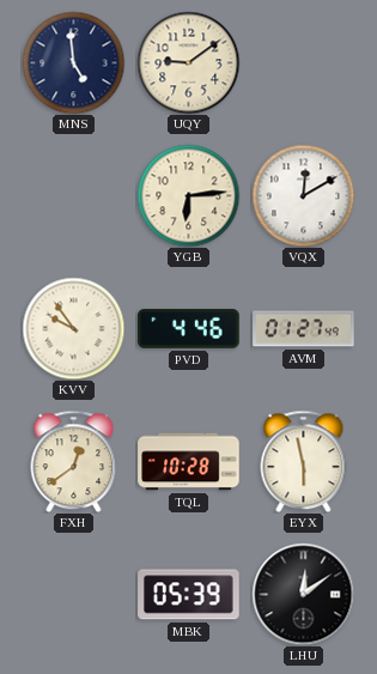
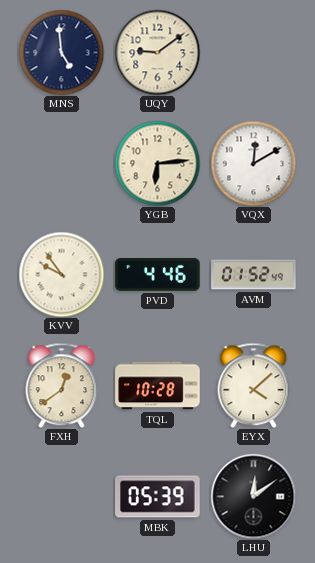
AVM: 01:27 -> 01:52
EYX: 5:58 -> 4:08
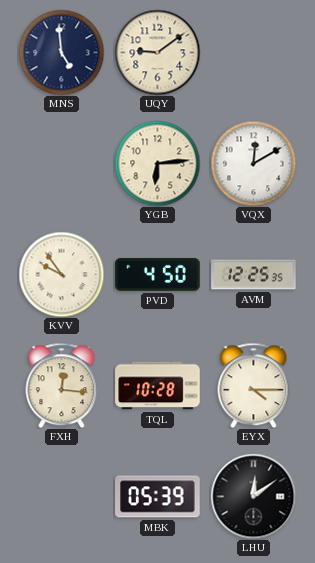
PVD: 4:46 -> 4:50
AVM: 01:52 -> 12:25
FXH: 12:39 -> 12:16
EYX: 4:08 -> 4:15
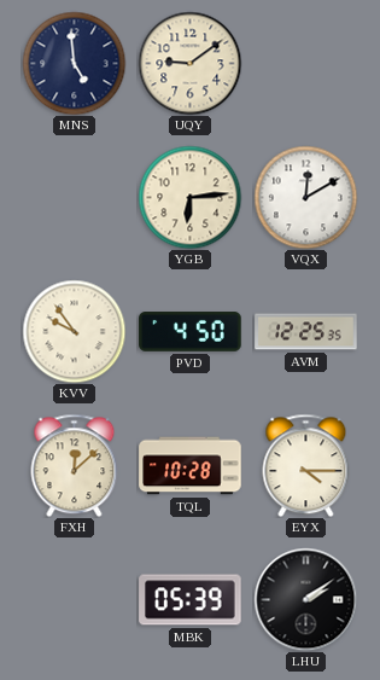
FXH: 12:16 -> 12:08
LHU: 12:09 -> 2:09
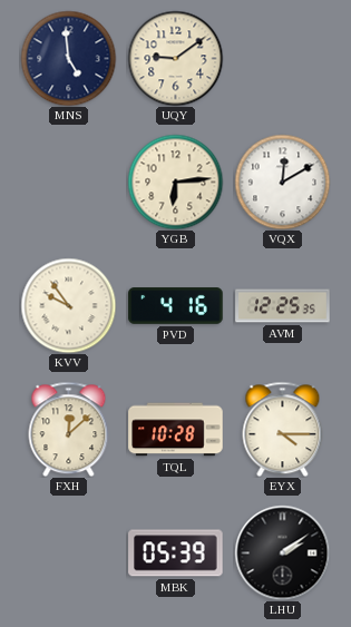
PVD: 4:50 -> 4:16
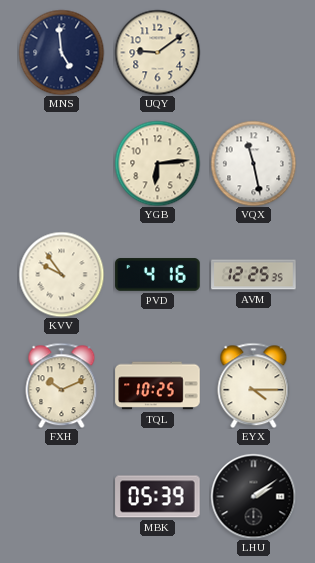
VQX: 12:10 -> 11:28
FXH: 12:08 -> 10:11
TQL: 10:28 -> 10:25
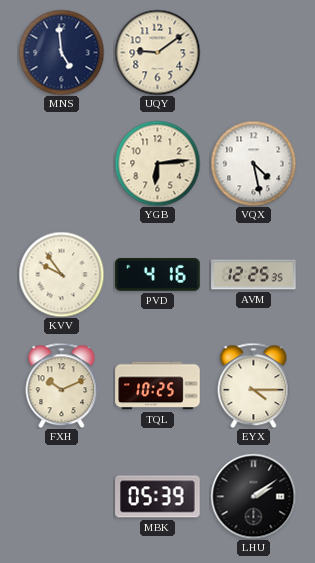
VQX: 11:28 -> 4:28
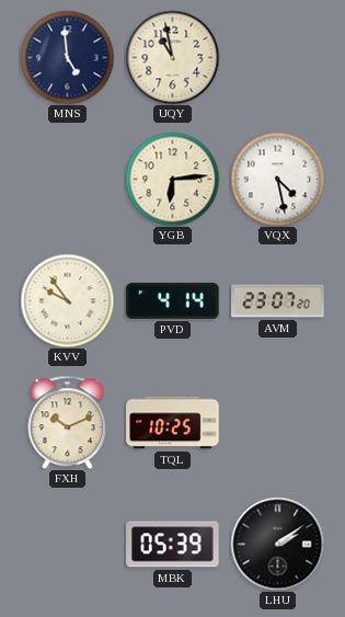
UQY: 9:09 -> 10:58
PVD: 4:16 -> 4:14
AVM: 12:25 -> 23:07
EYX: 4:15 -> none
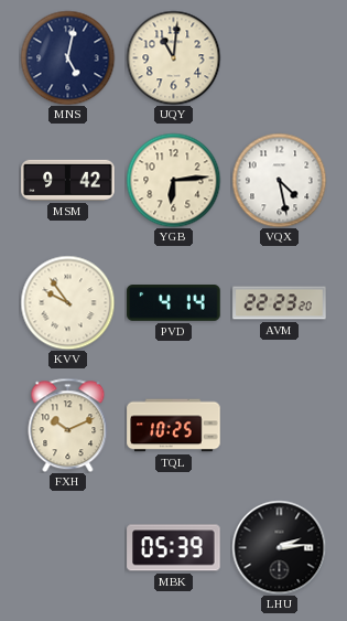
MNS: 4:59 -> 5:02
UQY: 10:58 -> 11:01
MSM: none -> 9:42
AVM: 23:07 -> 22:23
LHU: 2:09 -> 2:14
